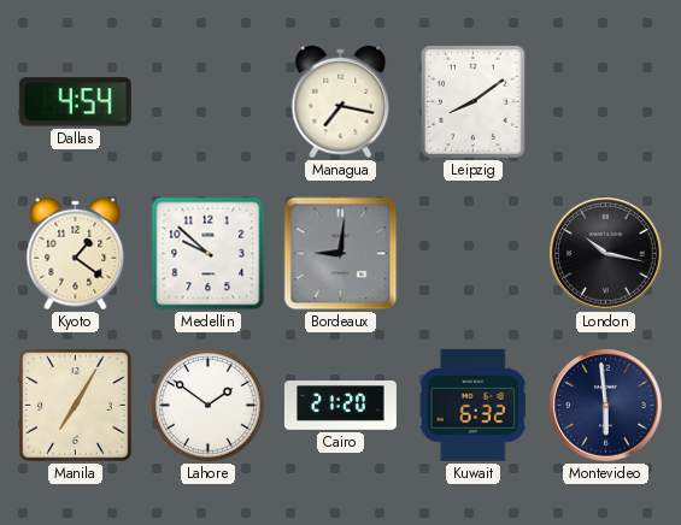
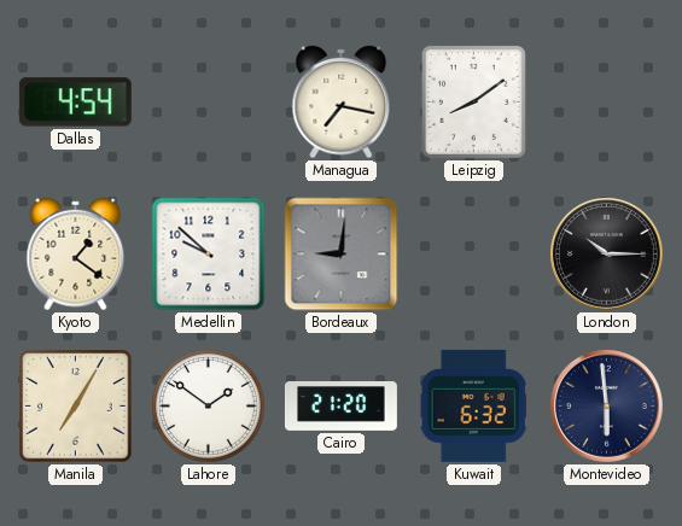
London: 10:17 -> 10:15
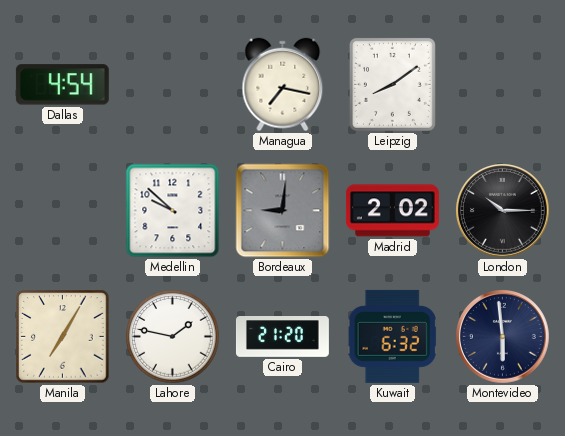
Kyoto: 1:21 -> none
Madrid: none -> 2:02
Lahore: 1:51 -> 1:47
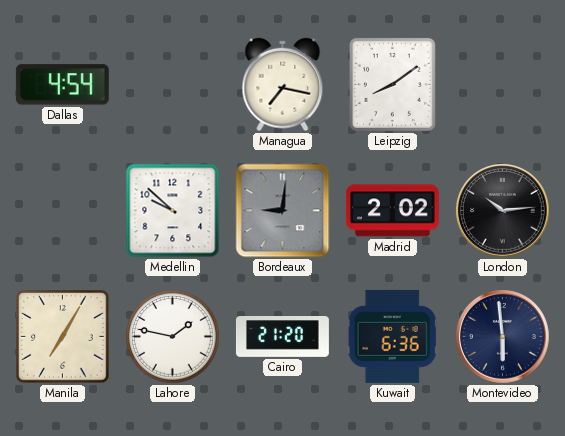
London: 10:15 -> 10:14
Kuwait: 6:32 -> 6:36
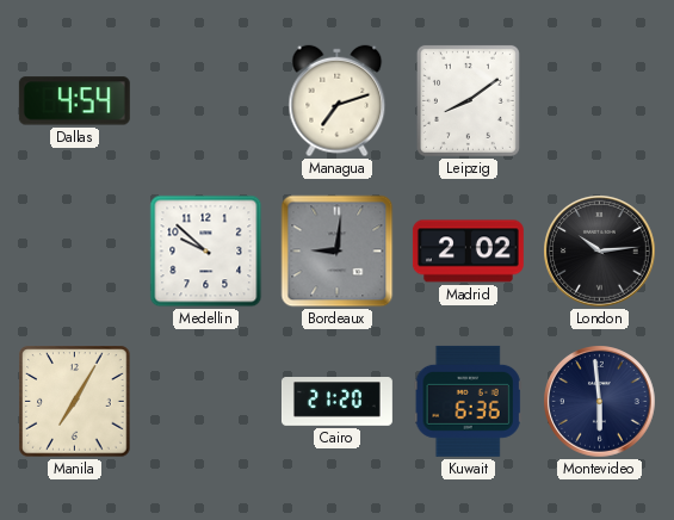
Managua: 7:17 -> 7:12
Lahore: 1:47 -> none
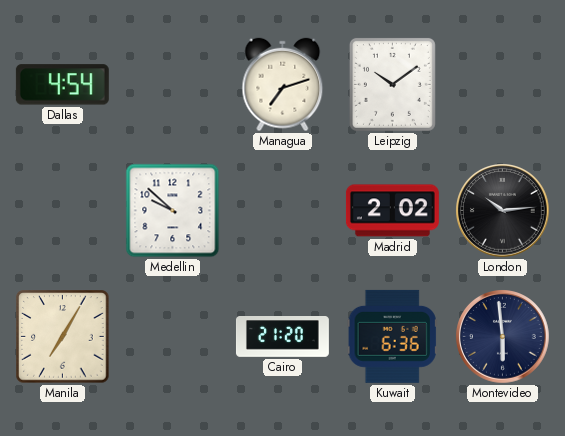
Leipzig: 8:09 -> 10:09
Bordeaux: 9:01 -> none
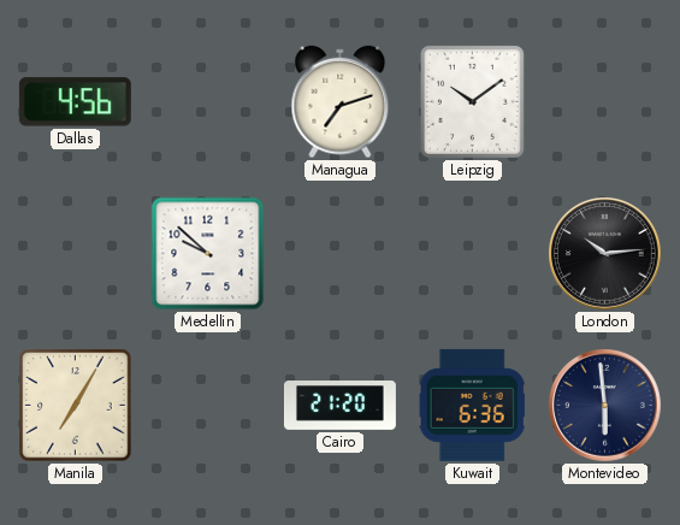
Dallas: 4:54 -> 4:56
Madrid: 2:02 -> none
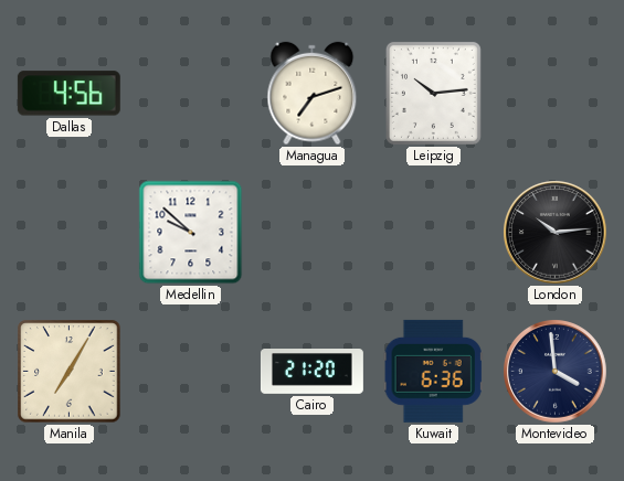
Leipzig: 10:09 -> 10:14
Montevideo: 5:59 -> 3:59
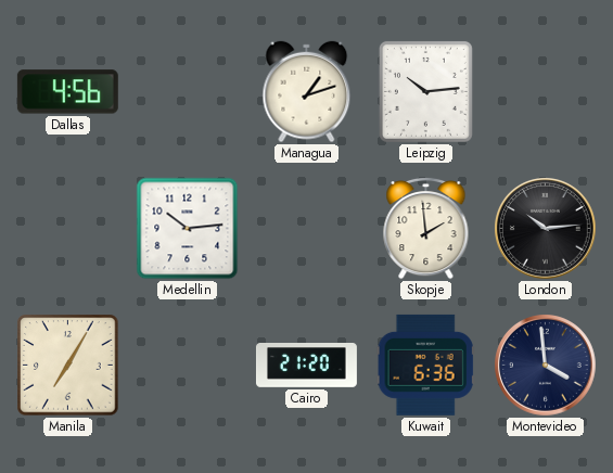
Managua: 7:12 -> 1:12
Medellin: 9:52 -> 10:14
Skopje: none -> 1:59
